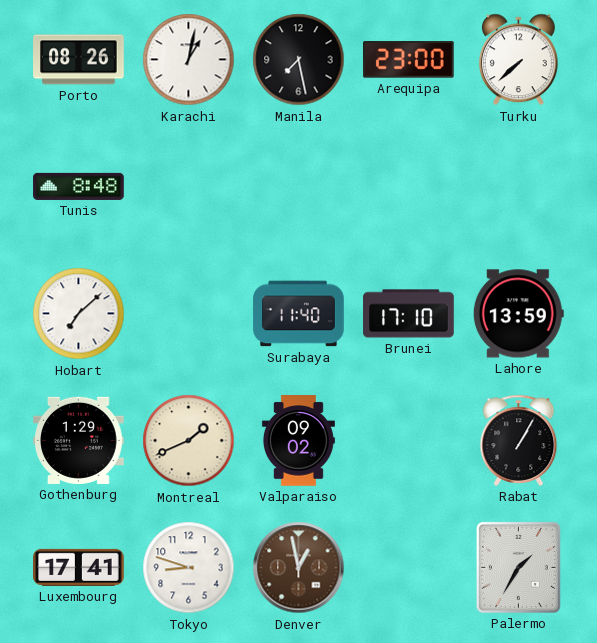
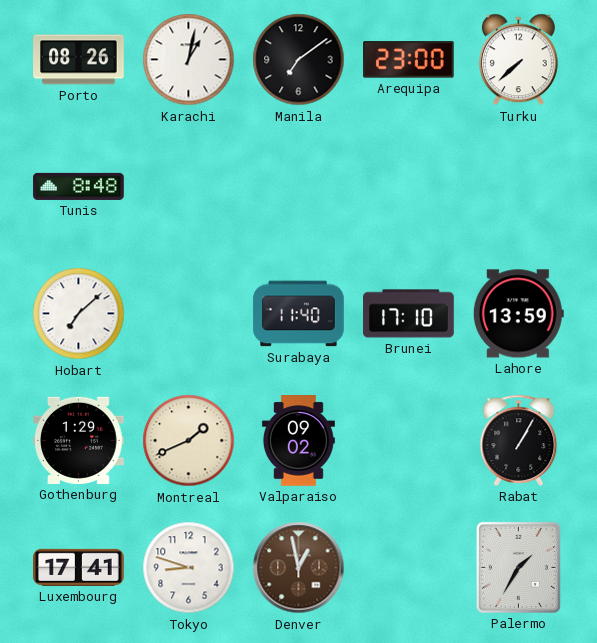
Manila: 7:28 -> 7:09
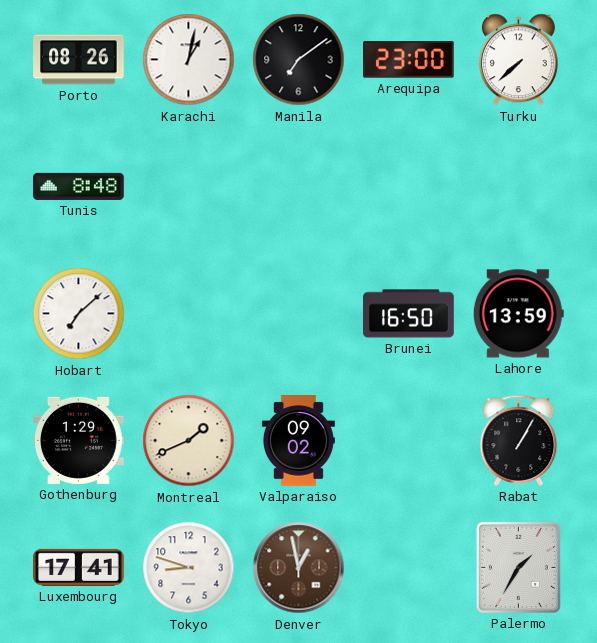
Surabaya: 11:40 -> none
Brunei: 17:10 -> 16:50
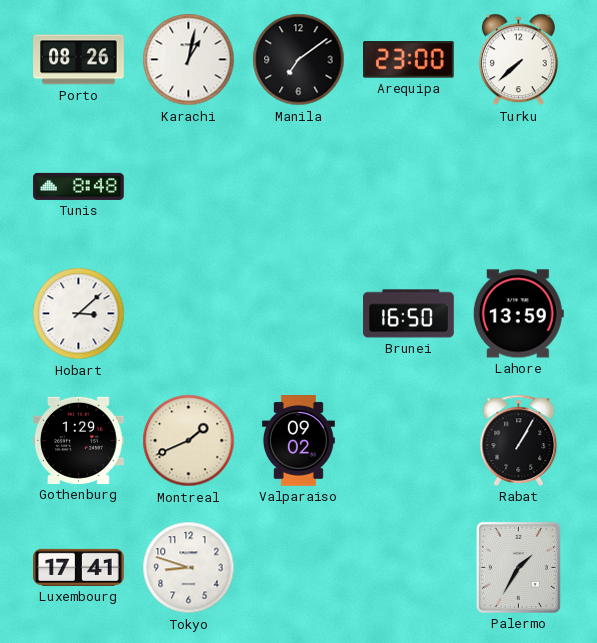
Hobart: 7:08 -> 3:08
Denver: 12:58 -> none
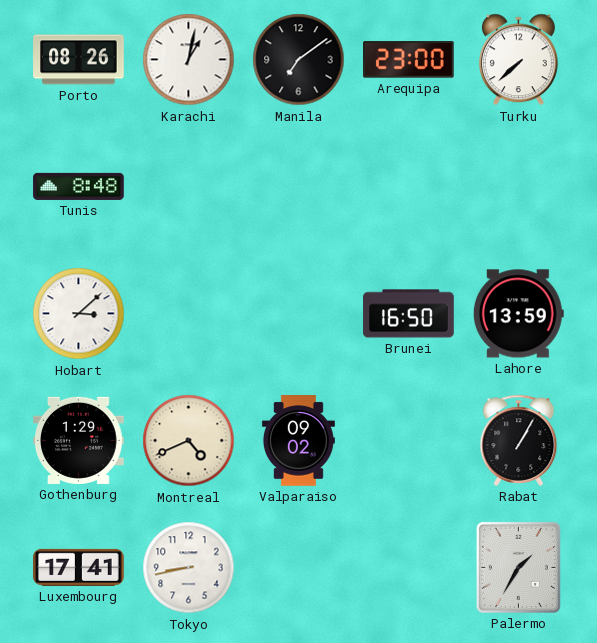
Montreal: 1:41 -> 4:41
Tokyo: 8:48 -> 8:43
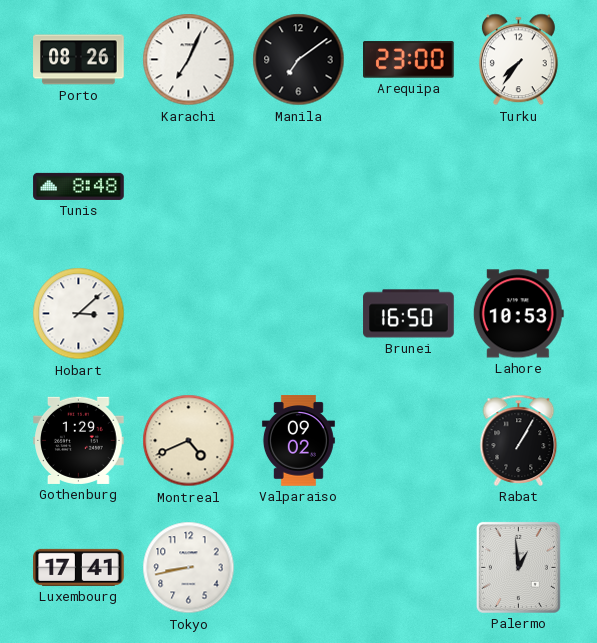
Karachi: 1:02 -> 7:04
Turku: 7:38 -> 7:36
Lahore: 13:59 -> 10:53
Palermo: 1:35 -> 12:59
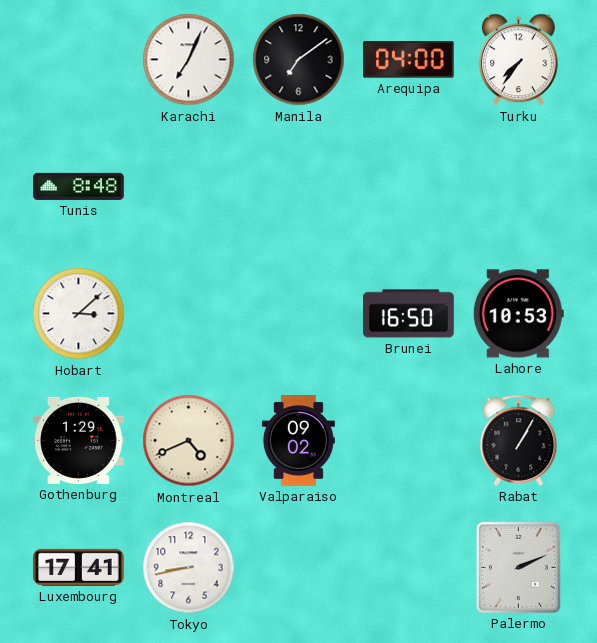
Porto: 08:26 -> none
Arequipa: 23:00 -> 04:00
Palermo: 12:59 -> 2:11
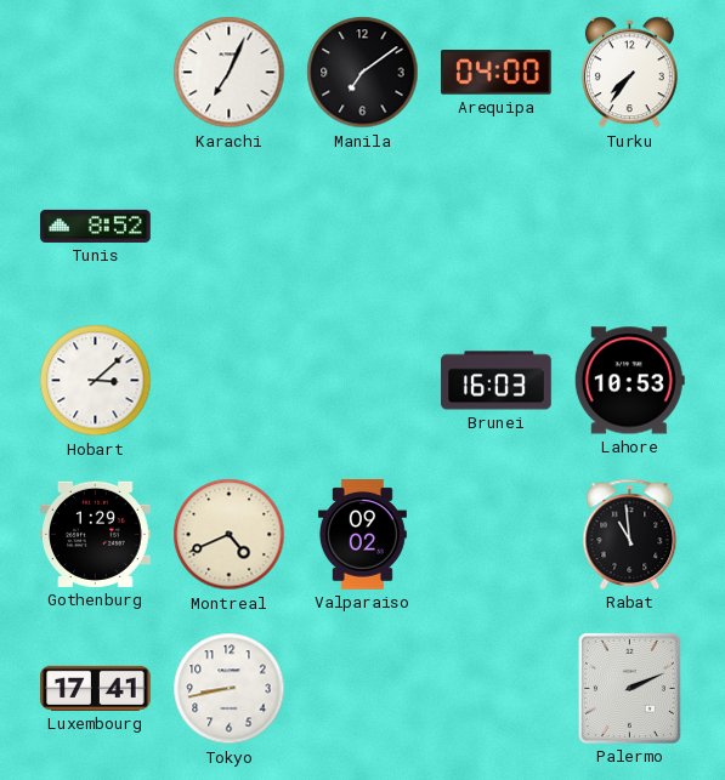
Tunis: 8:48 -> 8:52
Brunei: 16:50 -> 16:03
Rabat: 1:05 -> 10:59
